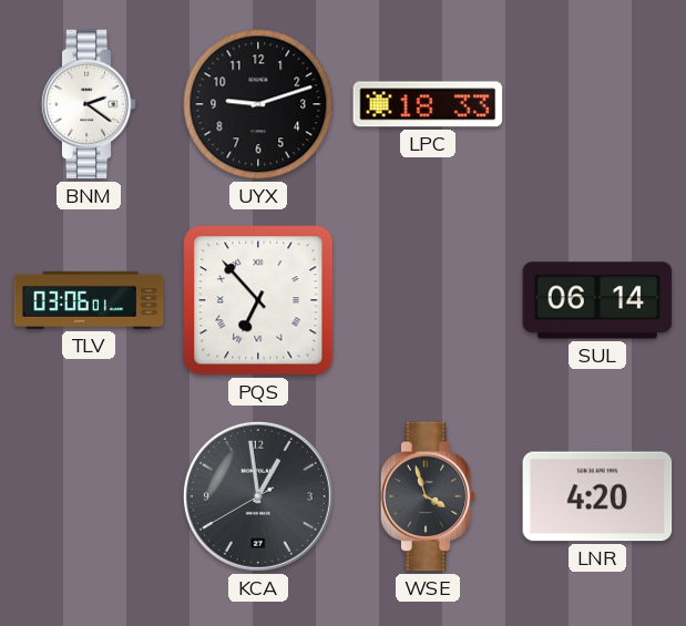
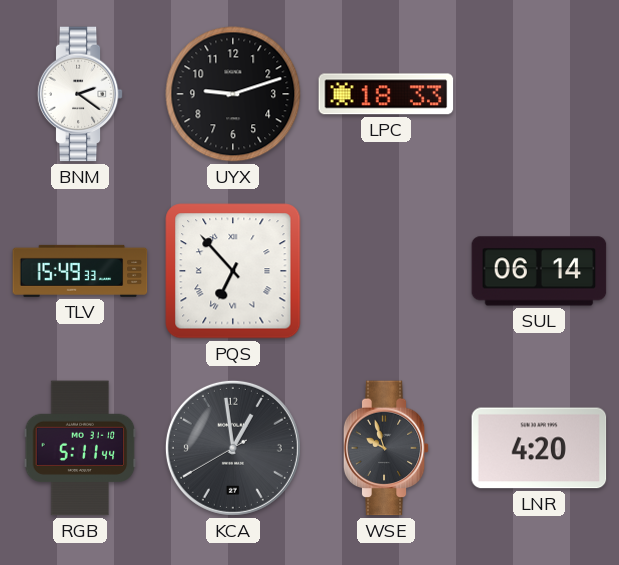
TLV: 03:06 -> 15:49
RGB: none -> 5:11
WSE: 3:57 -> 9:57
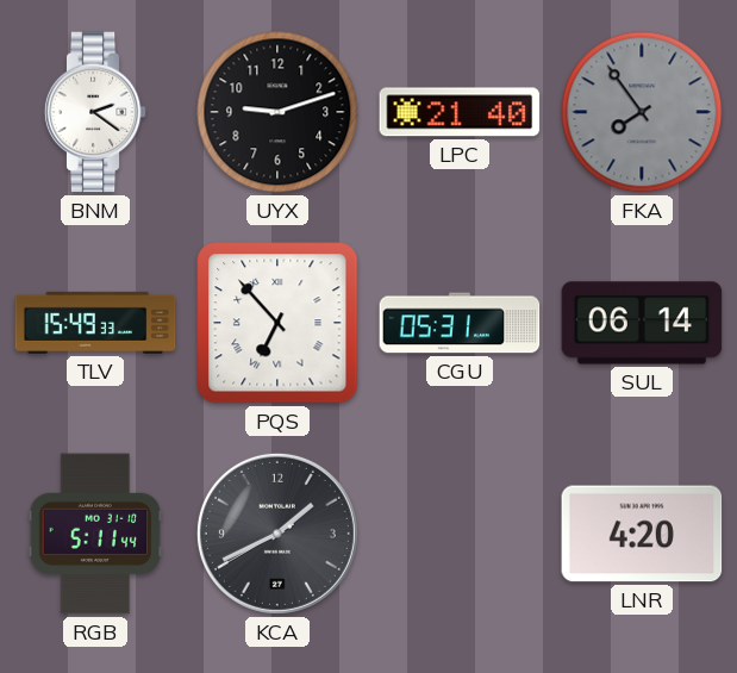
LPC: 18:33 -> 21:40
FKA: none -> 7:54
CGU: none -> 05:31
KCA: 12:58 -> 1:40
WSE: 9:57 -> none
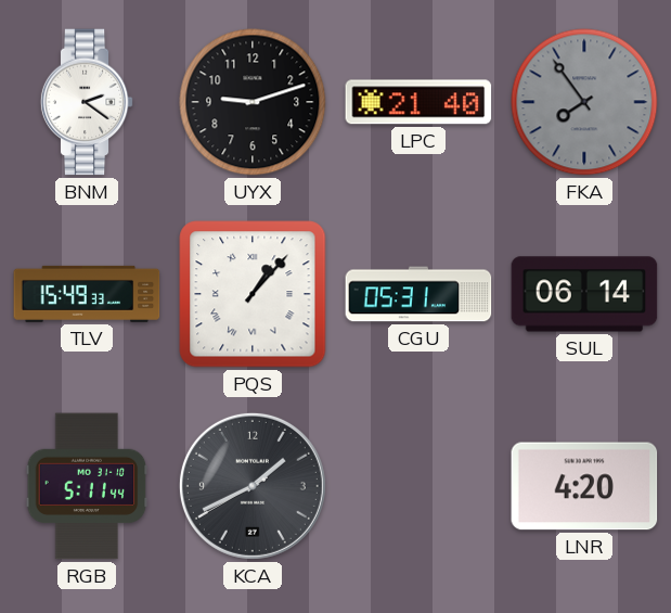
PQS: 6:53 -> 1:07
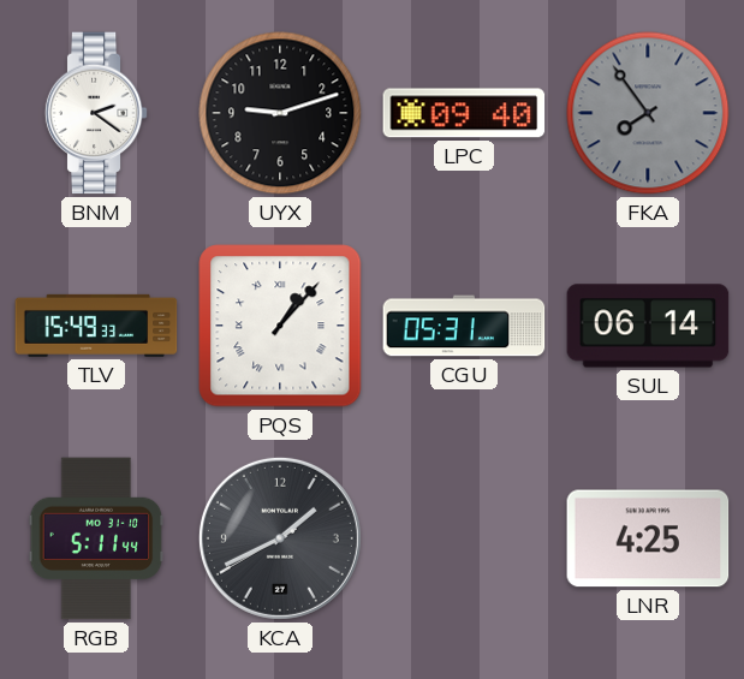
LPC: 21:40 -> 09:40
LNR: 4:20 -> 4:25
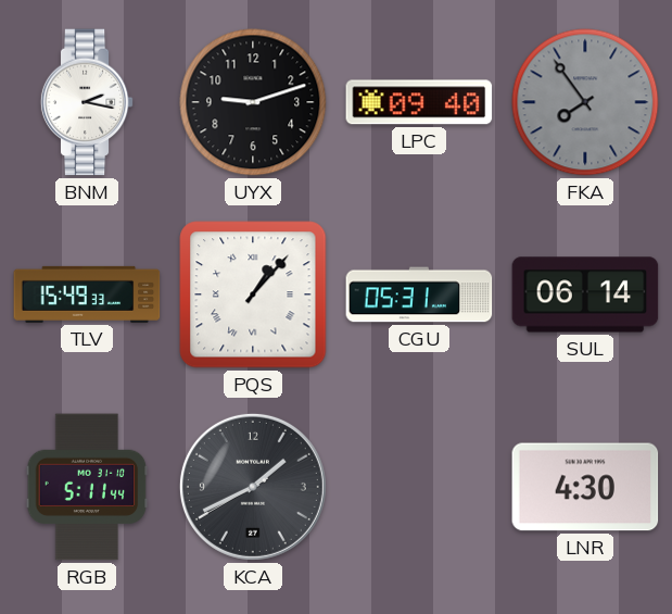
BNM: 2:21 -> 2:17
LNR: 4:25 -> 4:30
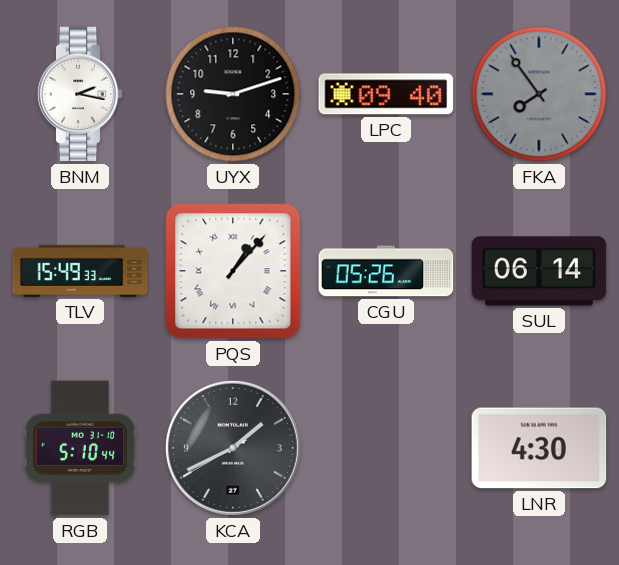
CGU: 05:31 -> 05:26
RGB: 5:11 -> 5:10
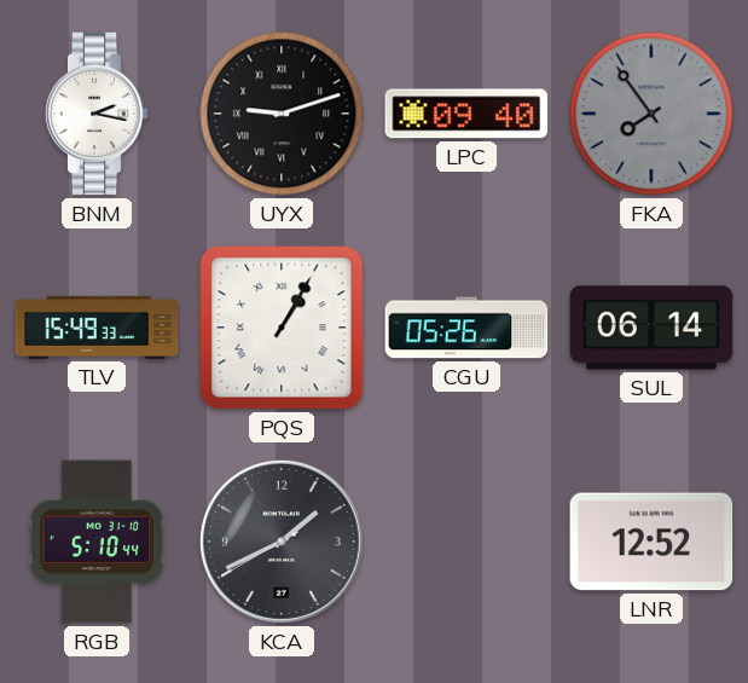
UYX numerals: Arabic -> Roman
PQS: 1:07 -> 1:05
LNR: 4:30 -> 12:52
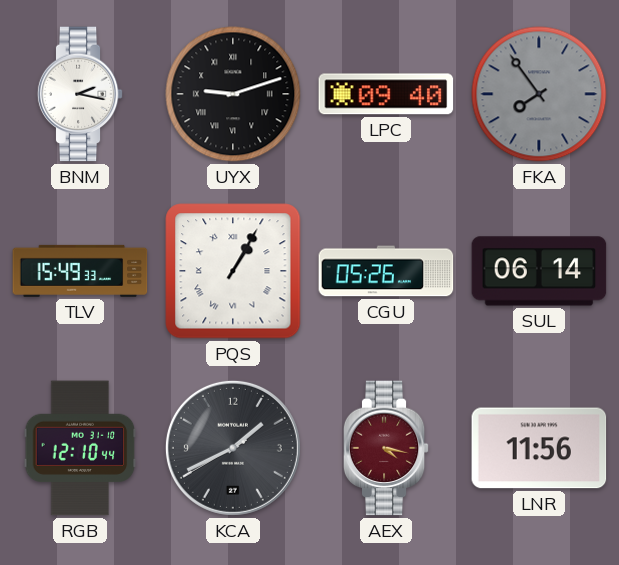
RGB: 5:10 -> 12:10
AEX: none -> 4:17
LNR: 12:52 -> 11:56
